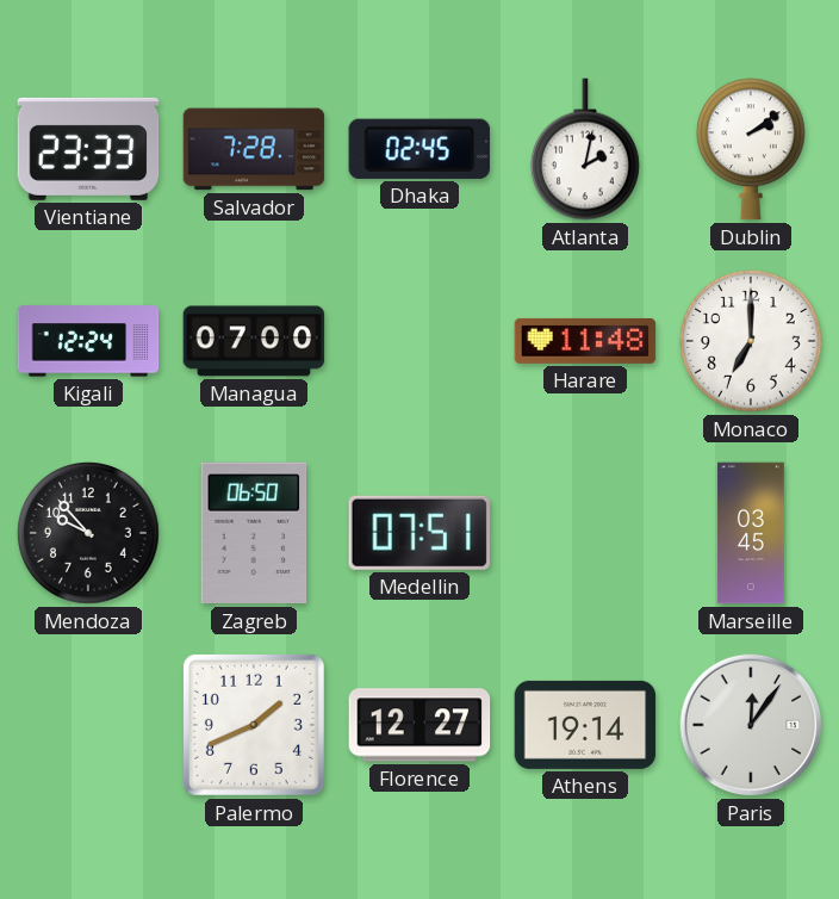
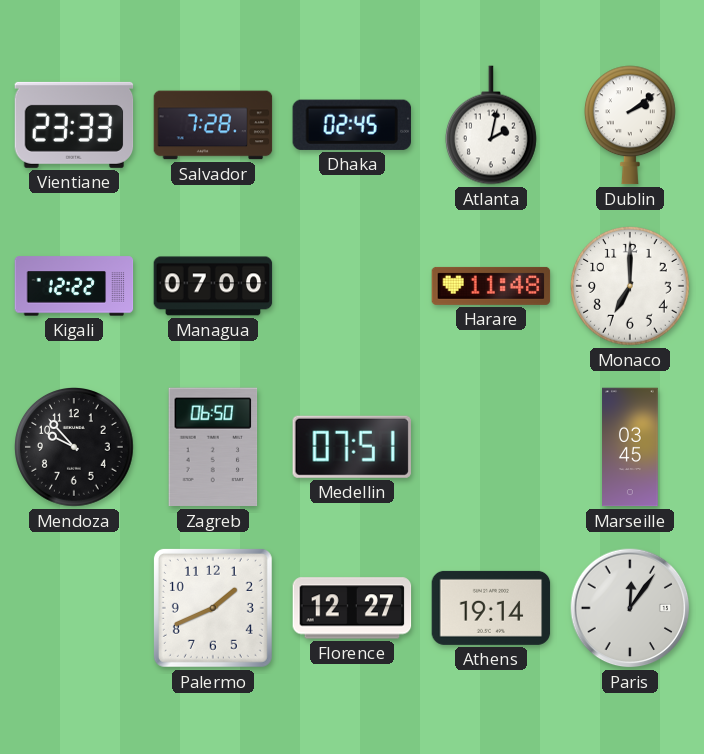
Kigali: 12:24 -> 12:22
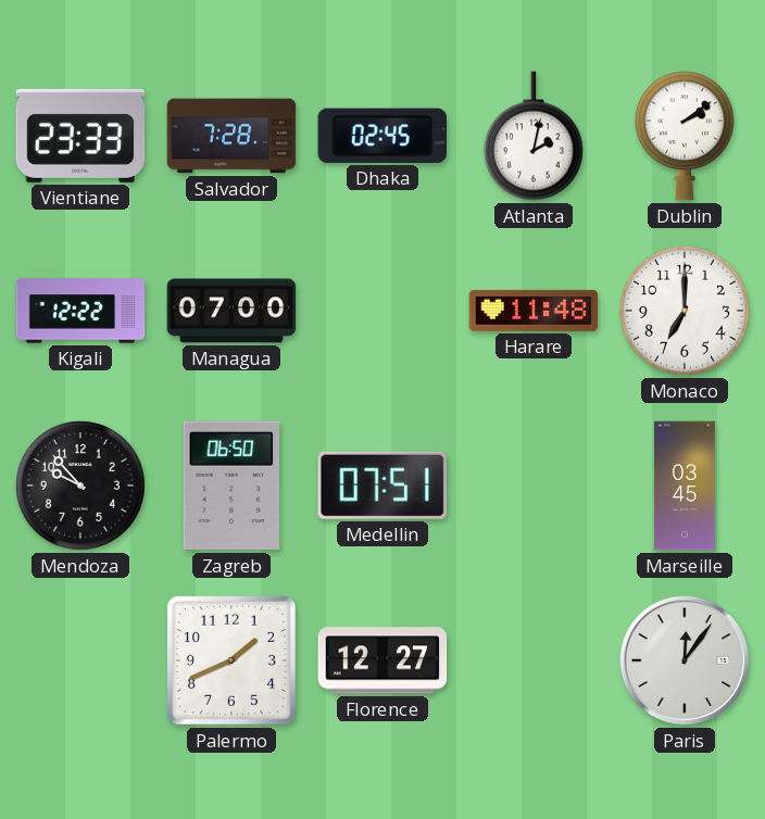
Athens: 19:14 -> none
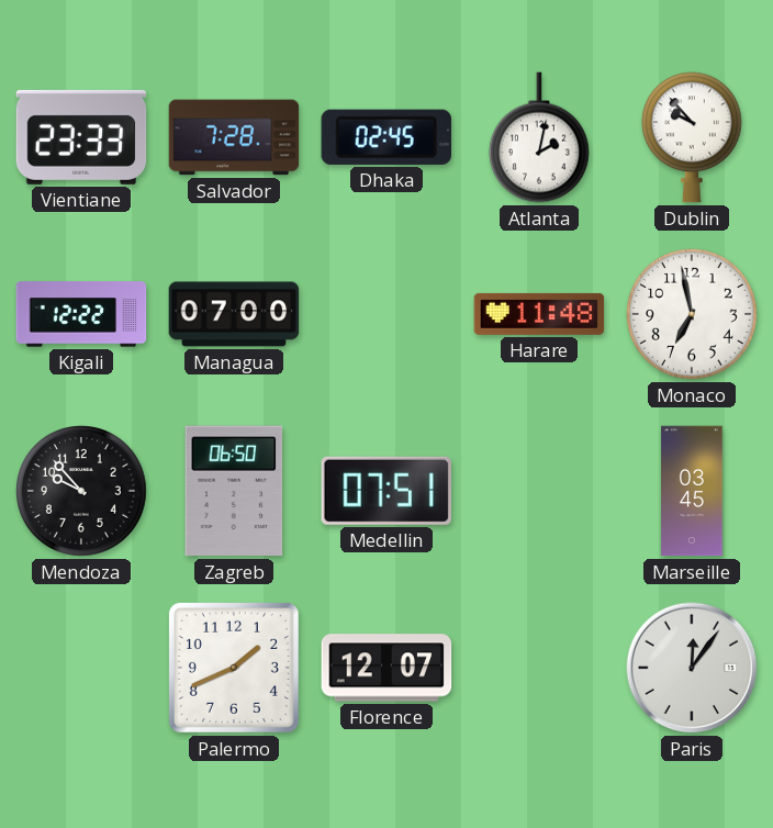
Dublin: 2:09 -> 9:53
Monaco: 7:00 -> 6:58
Florence: 12:27 -> 12:07
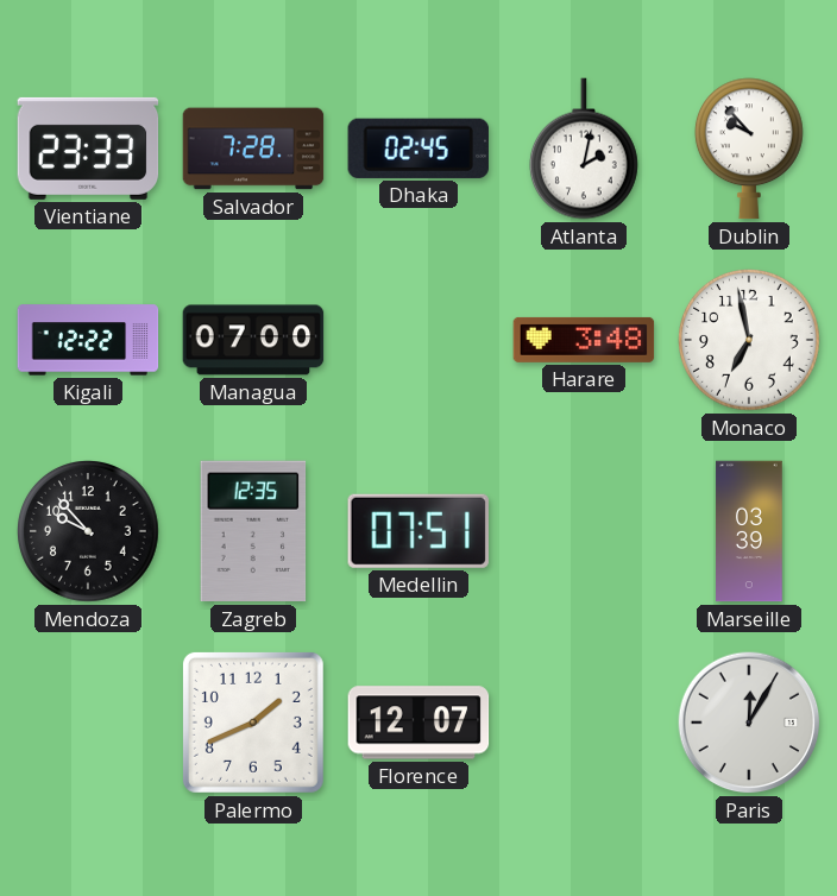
Harare: 11:48 -> 3:48
Zagreb: 06:50 -> 12:35
Marseille: 03:45 -> 03:39
Paris: 12:06 -> 12:05
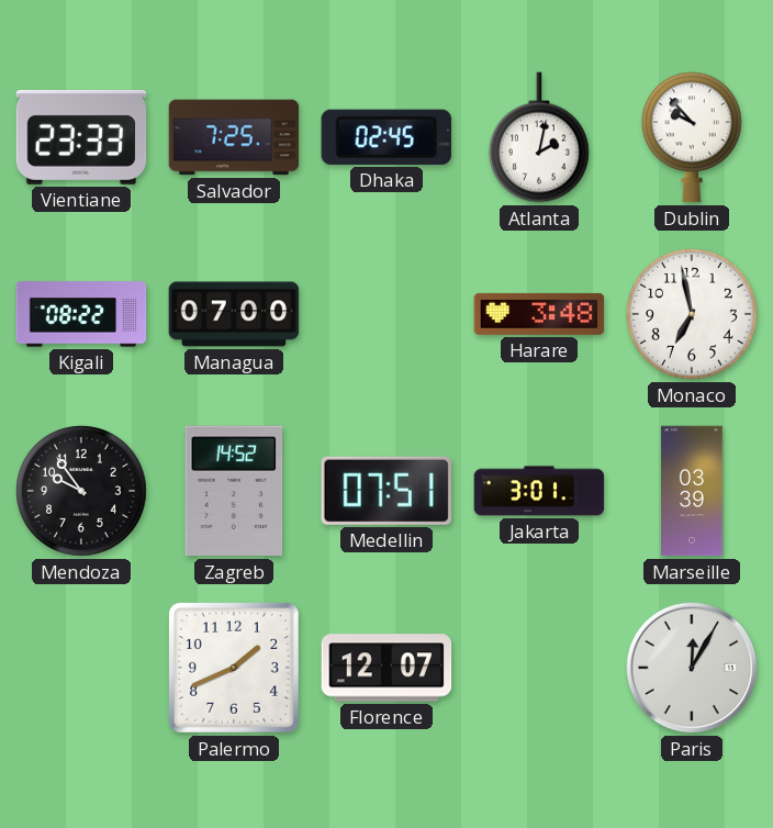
Salvador: 7:28 -> 7:25
Kigali: 12:22 -> 08:22
Mendoza: 9:53 -> 9:54
Zagreb: 12:35 -> 14:52
Jakarta: none -> 3:01
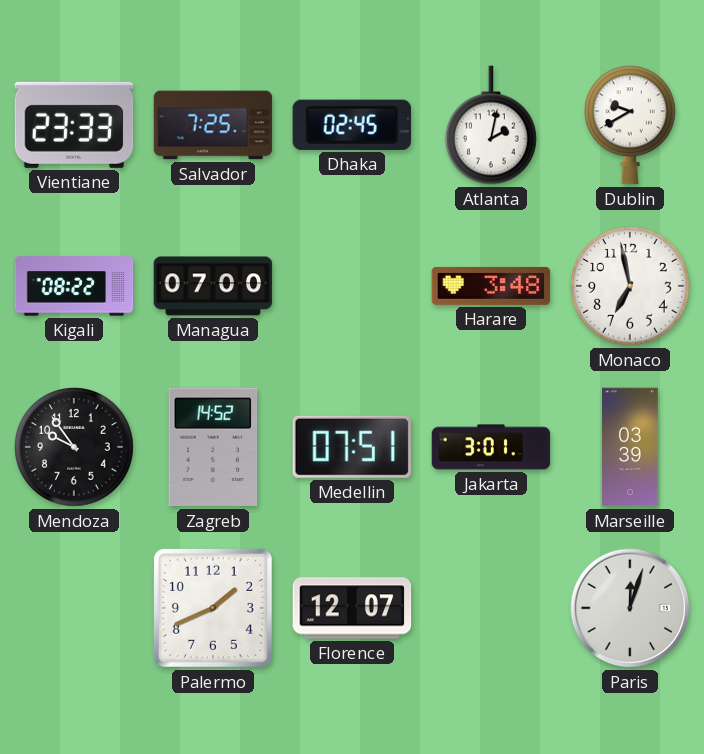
Dublin: 9:53 -> 9:40
Paris: 12:05 -> 12:03
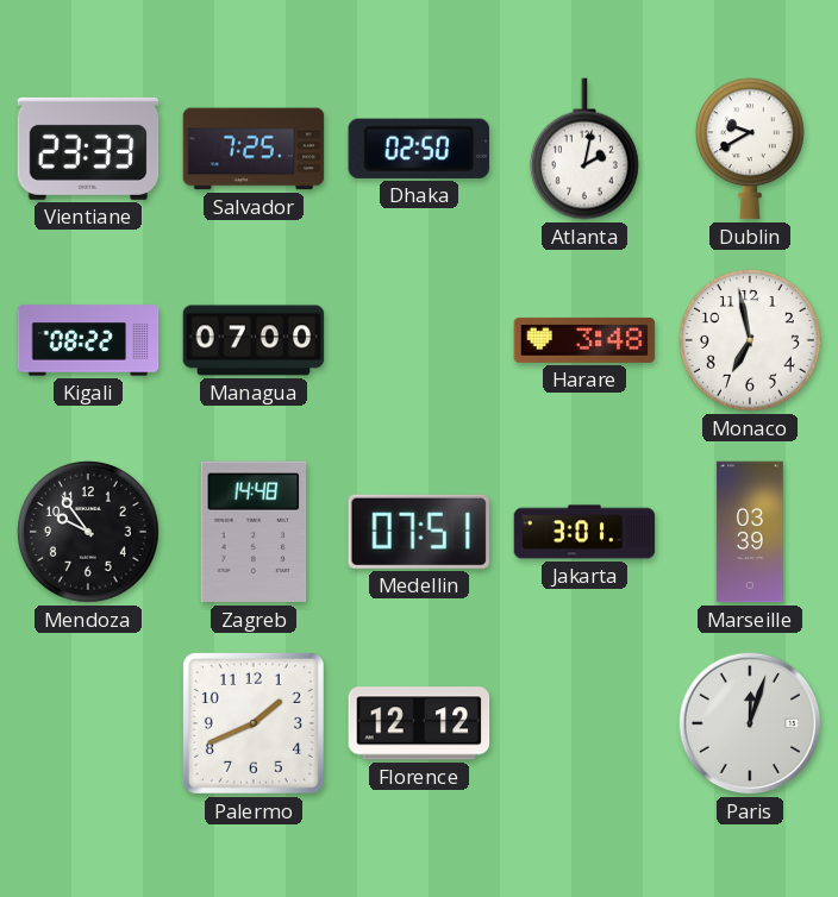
Dhaka: 02:45 -> 02:50
Zagreb: 14:52 -> 14:48
Florence: 12:07 -> 12:12
